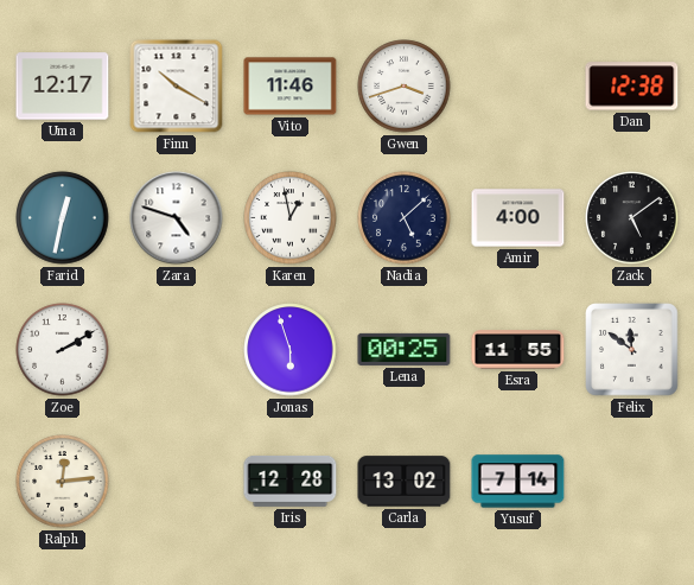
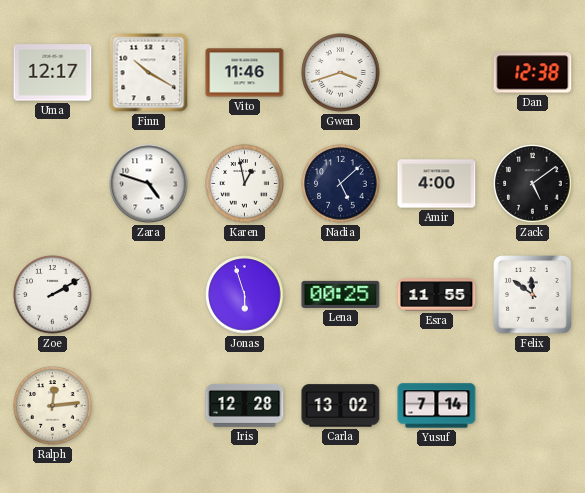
Farid: 12:32 -> none
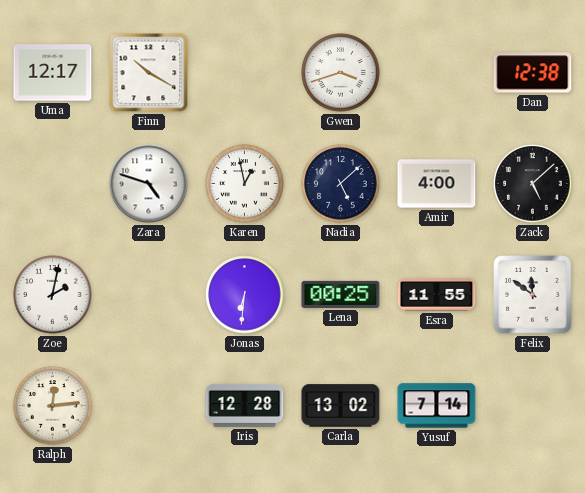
Vito: 11:46 -> none
Zack: 5:09 -> 5:08
Zoe: 2:10 -> 2:02
Jonas: 5:57 -> 6:31
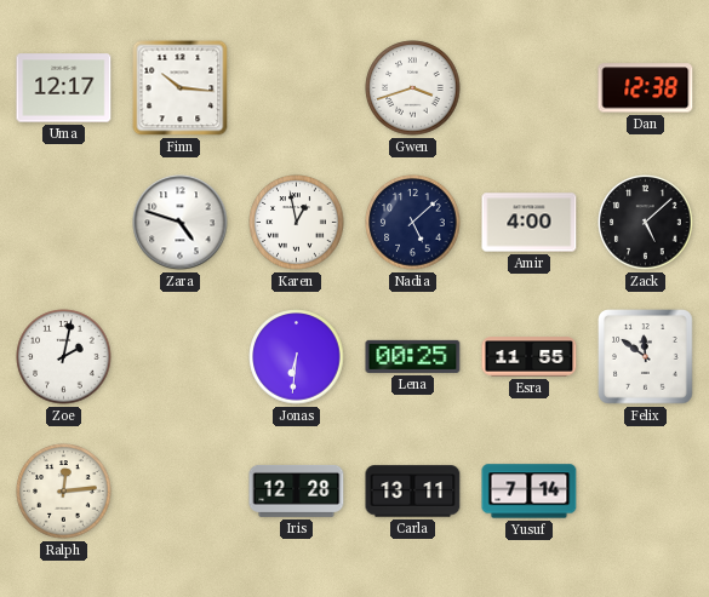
Finn: 10:20 -> 10:16
Carla: 13:02 -> 13:11
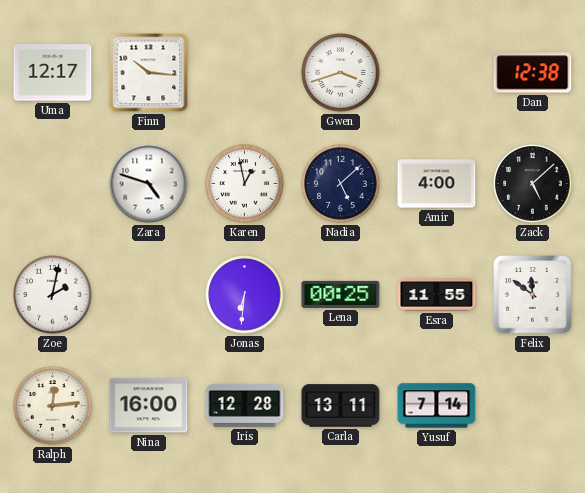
Nina: none -> 16:00
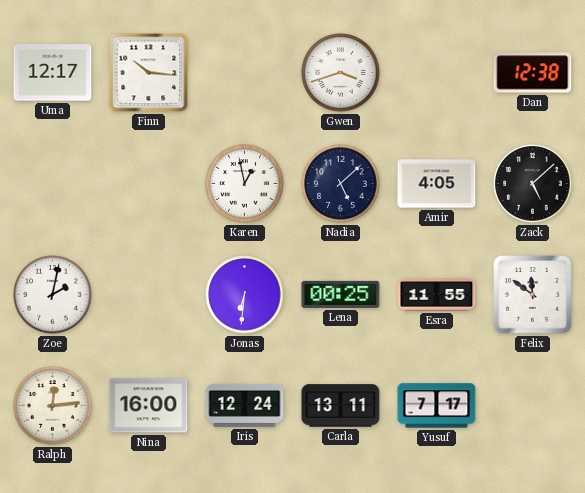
Zara: 4:48 -> none
Amir: 4:00 -> 4:05
Iris: 12:28 -> 12:24
Yusuf: 7:14 -> 7:17
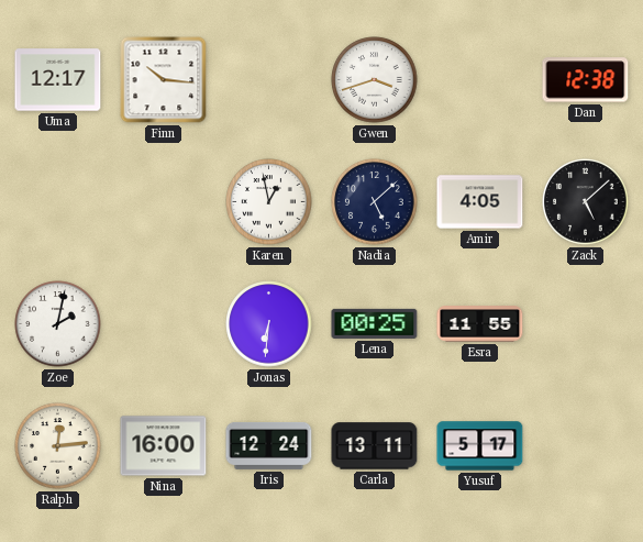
Felix: 11:51 -> none
Yusuf: 7:17 -> 5:17
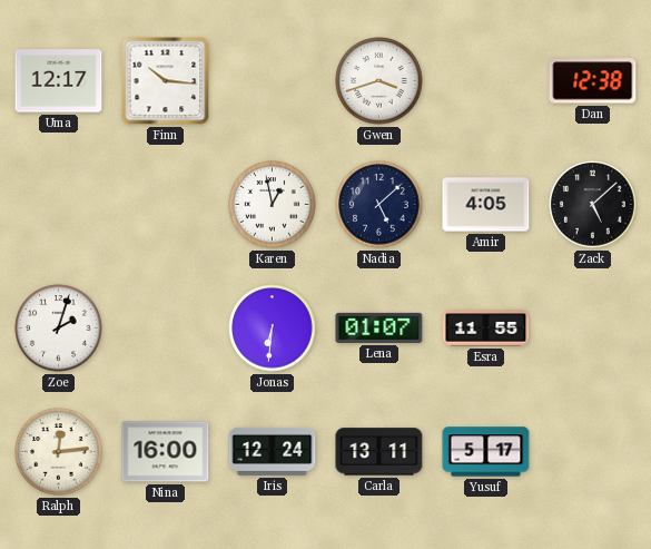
Zoe: 2:02 -> 2:03
Lena: 00:25 -> 01:07
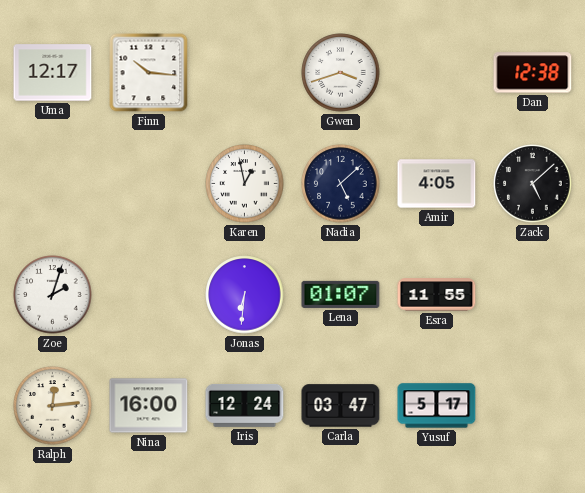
Carla: 13:11 -> 03:47
